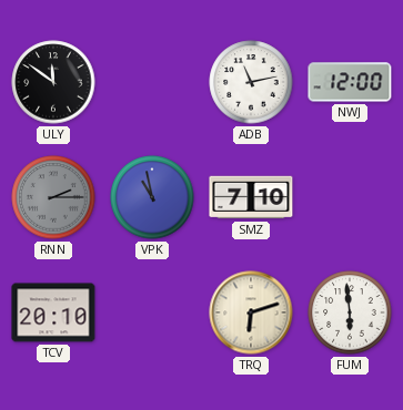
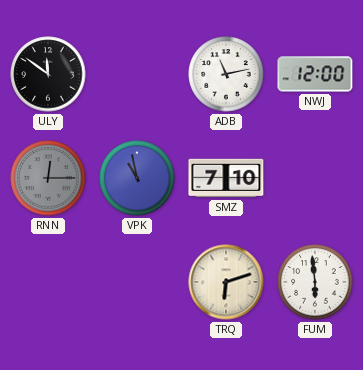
RNN: 2:15 -> 12:15
TCV: 20:10 -> none
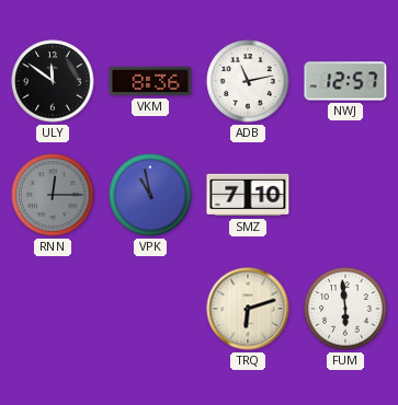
VKM: none -> 8:36
NWJ: 12:00 -> 12:57
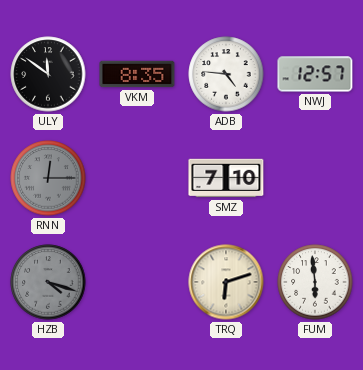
VKM: 8:36 -> 8:35
ADB: 11:13 -> 4:46
VPK: 10:58 -> none
HZB: none -> 4:18
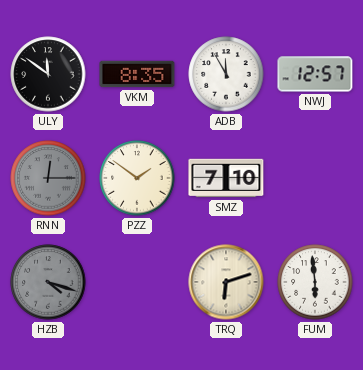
ADB: 4:46 -> 11:55
PZZ: none -> 1:51
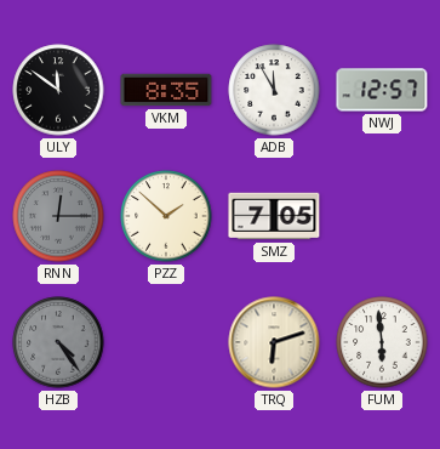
PZZ: 1:51 -> 1:52
SMZ: 7:10 -> 7:05
HZB: 4:18 -> 4:24
